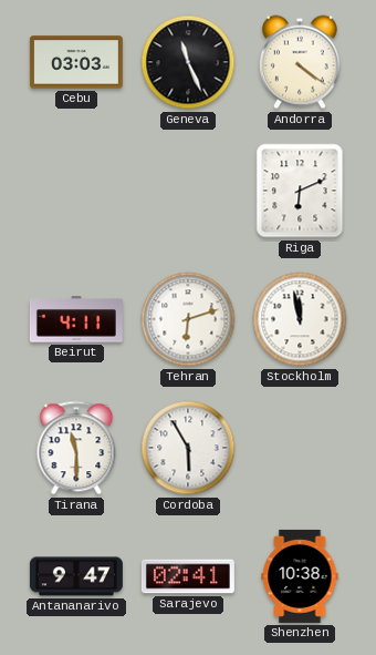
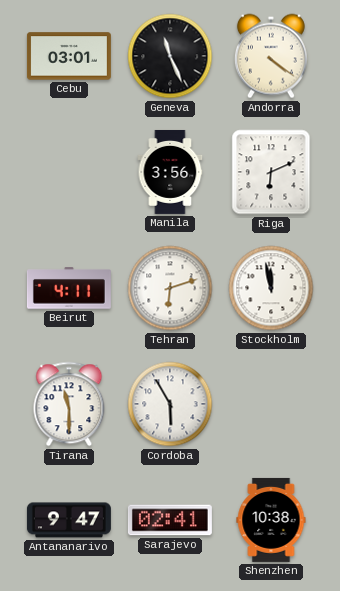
Cebu: 03:03 -> 03:01
Manila: none -> 3:56
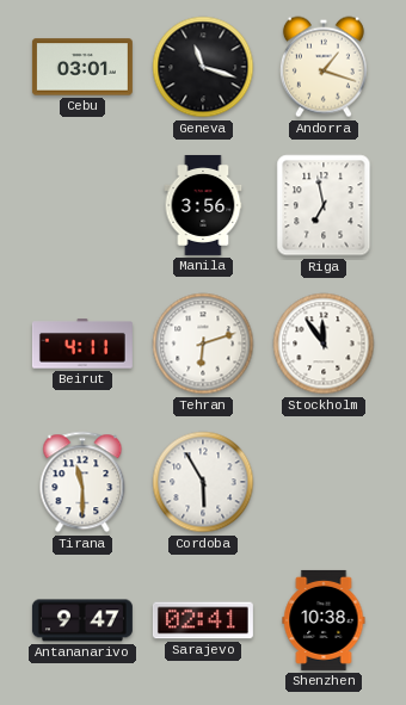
Geneva: 11:26 -> 11:18
Andorra: 4:21 -> 1:18
Riga: 6:11 -> 6:58
Stockholm: 11:58 -> 11:54
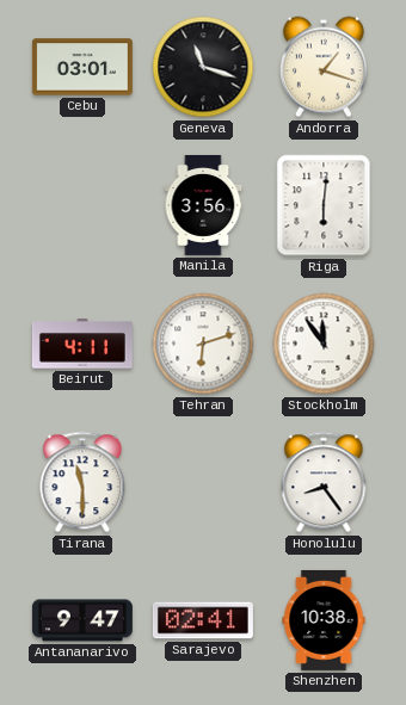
Riga: 6:58 -> 6:01
Cordoba: 5:55 -> none
Honolulu: none -> 8:24
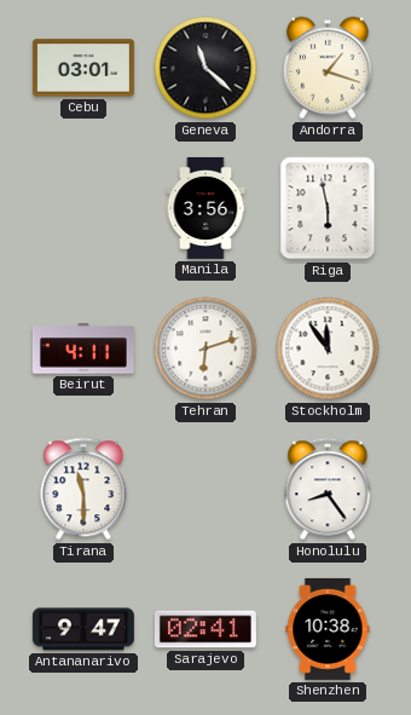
Geneva: 11:18 -> 11:22
Riga: 6:01 -> 5:58
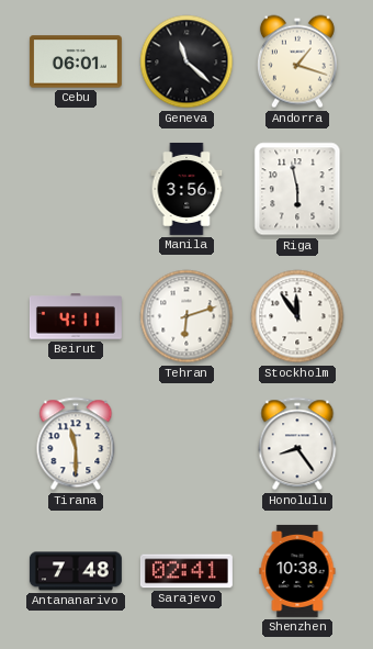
Cebu: 03:01 -> 06:01
Antananarivo: 9:47 -> 7:48
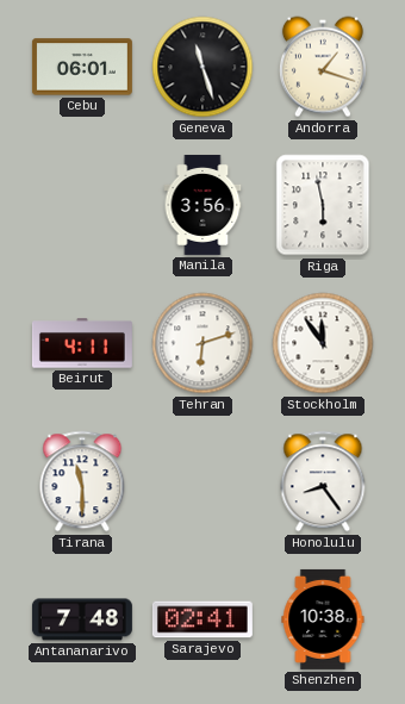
Geneva: 11:22 -> 11:27
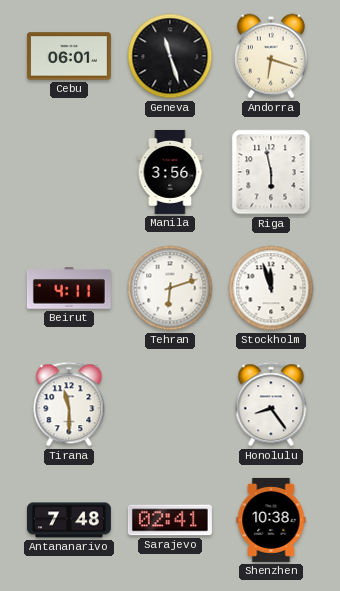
Andorra: 1:18 -> 6:18
Stockholm: 11:54 -> 11:57
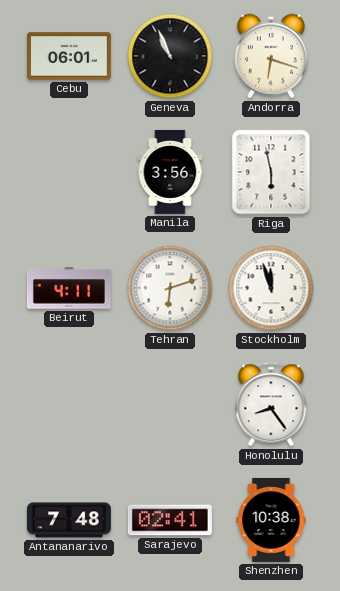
Geneva: 11:27 -> 10:56
Tirana: 11:30 -> none
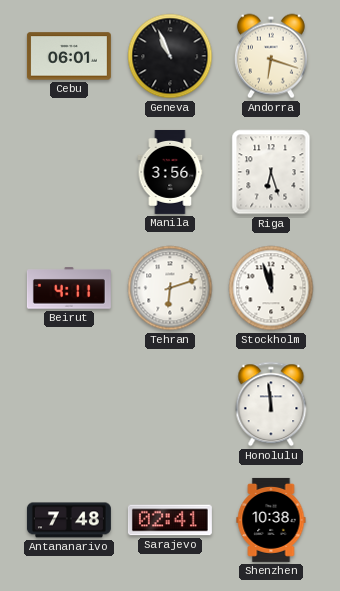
Riga: 5:58 -> 6:27
Honolulu: 8:24 -> 11:59
